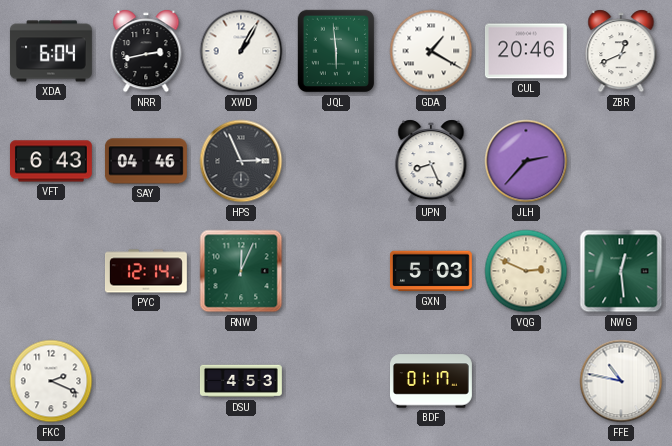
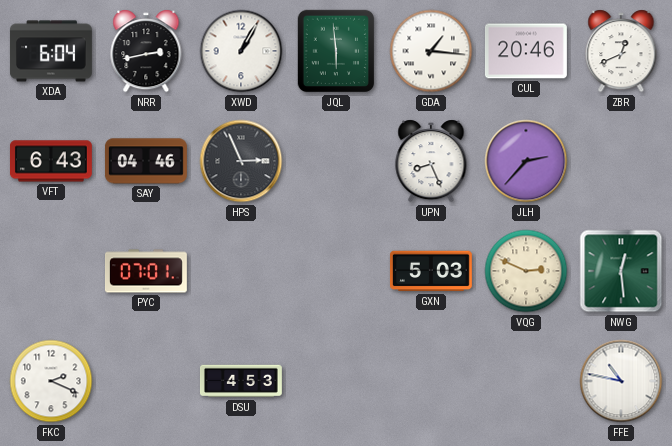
GDA: 1:20 -> 1:16
PYC: 12:14 -> 07:01
RNW: 12:04 -> none
BDF: 01:17 -> none
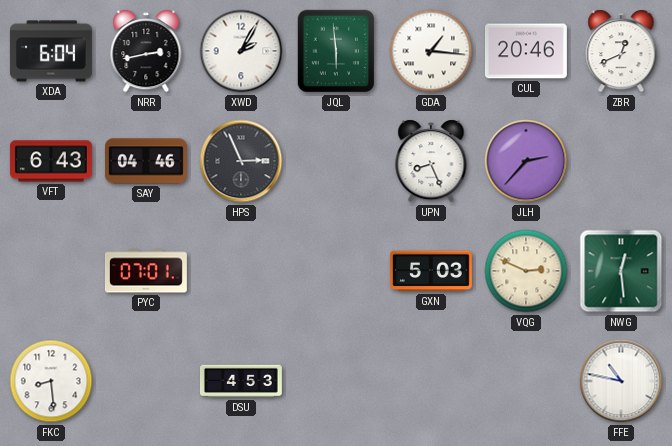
XWD: 1:05 -> 2:05
FKC: 2:19 -> 8:29
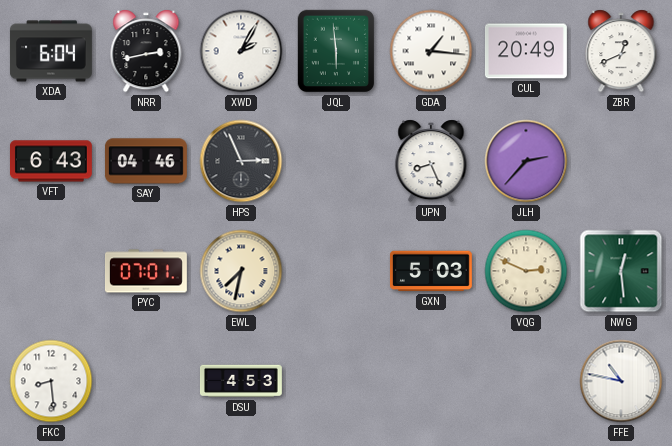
CUL: 20:46 -> 20:49
EWL: none -> 7:32
